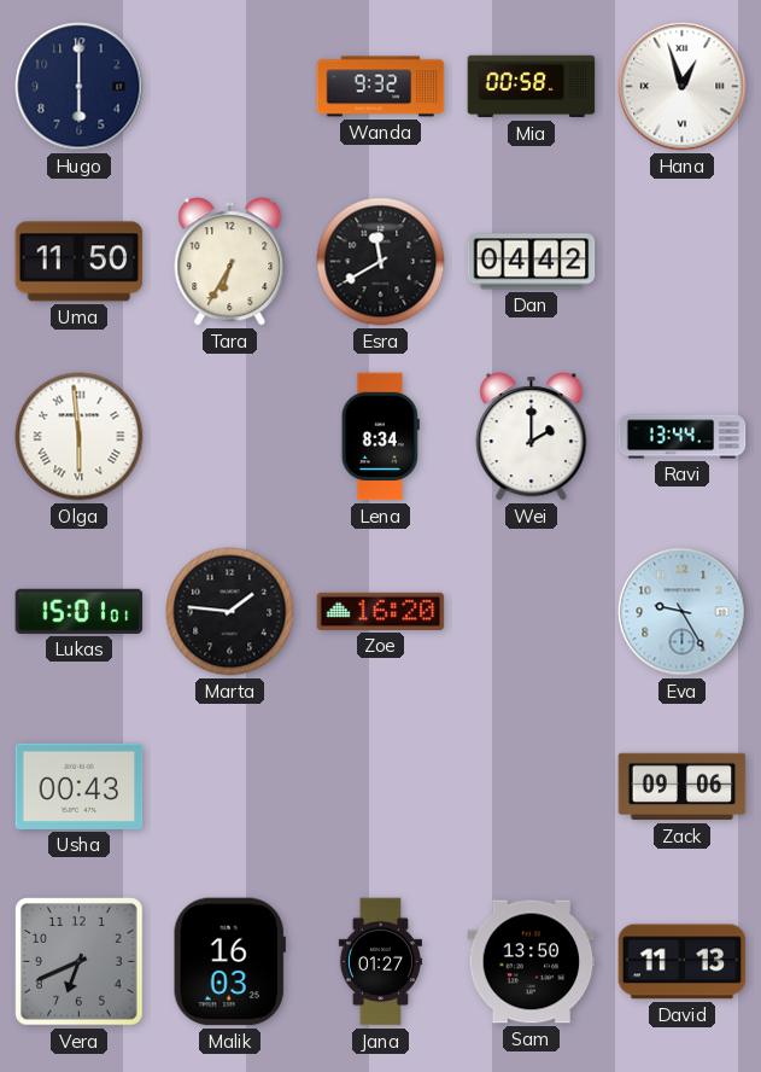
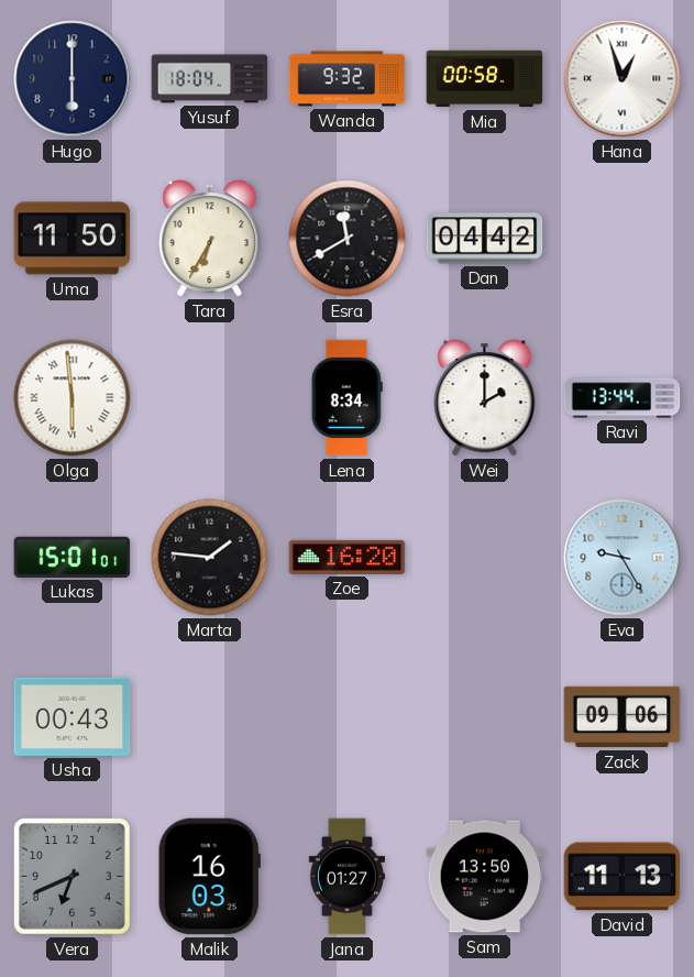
Yusuf: none -> 18:04
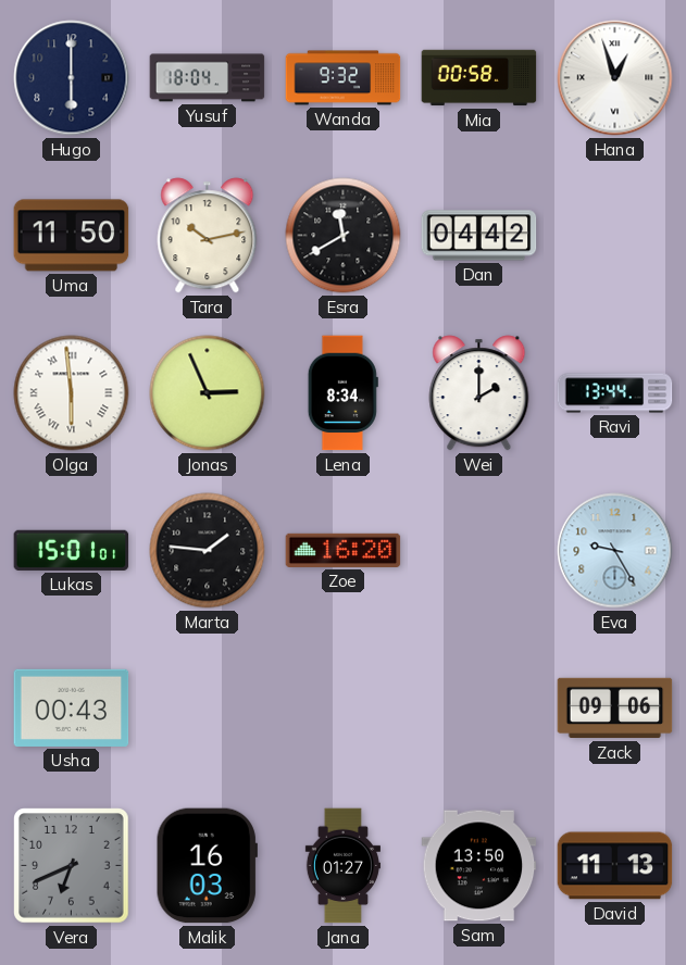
Tara: 6:35 -> 10:13
Jonas: none -> 2:56
